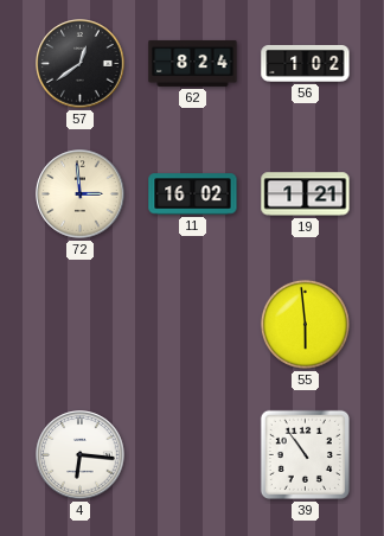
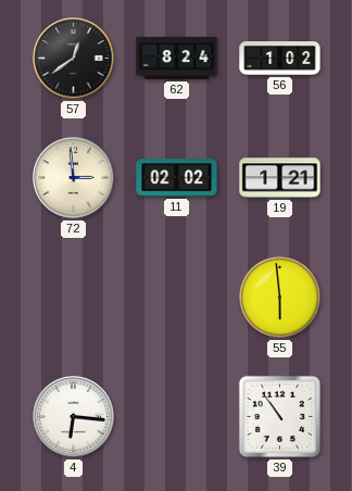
11: 16:02 -> 02:02
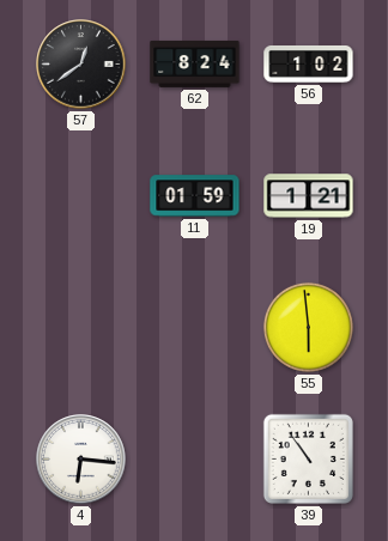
72: 2:59 -> none
11: 02:02 -> 01:59
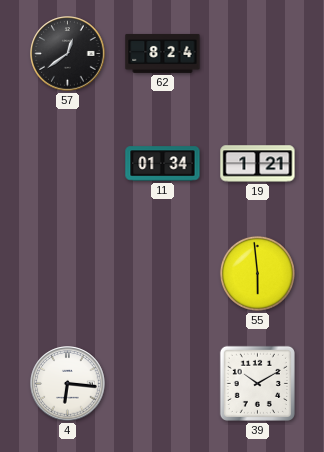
56: 1:02 -> none
11: 01:59 -> 01:34
39: 10:54 -> 10:10
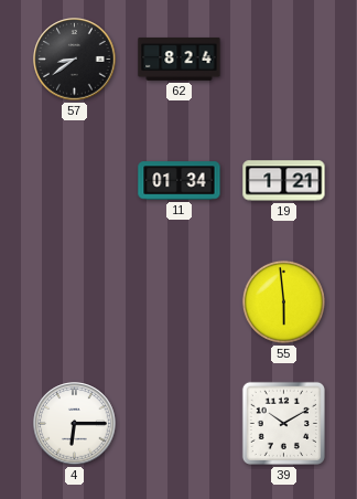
57: 12:39 -> 8:39
4: 6:16 -> 6:15
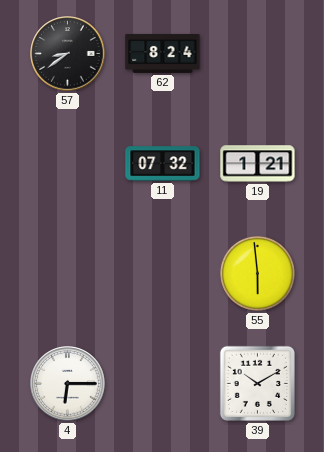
11: 01:34 -> 07:32
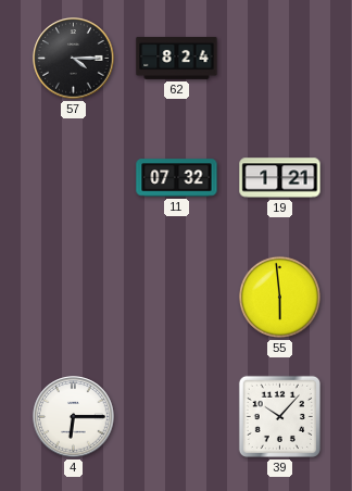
57: 8:39 -> 4:15
39: 10:10 -> 10:07
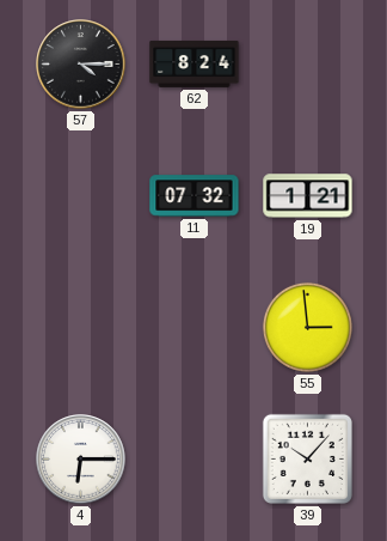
55: 5:59 -> 2:59
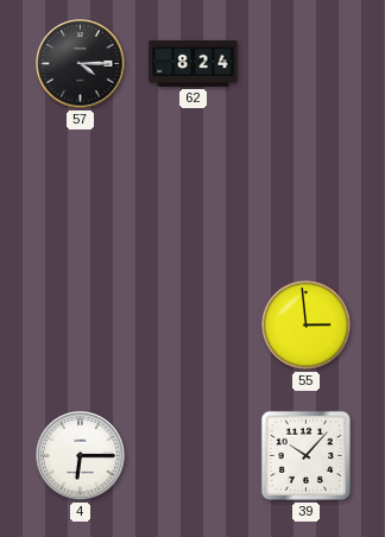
11: 07:32 -> none
19: 1:21 -> none
